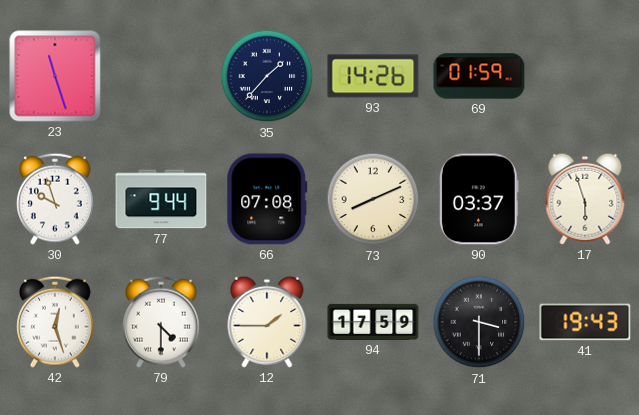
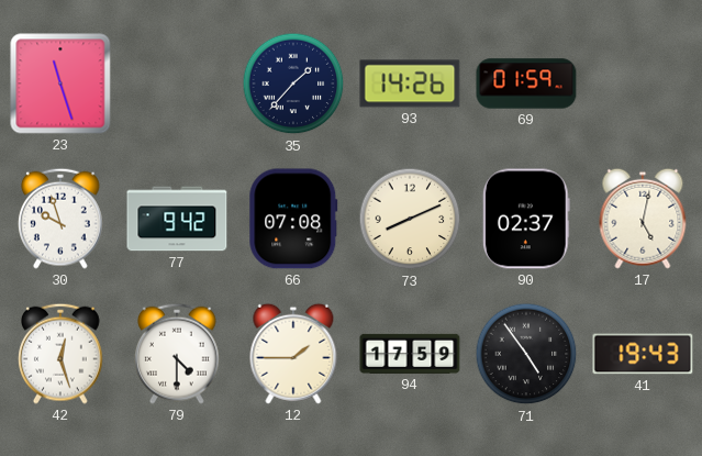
77: 9:44 -> 9:42
90: 03:37 -> 02:37
17: 5:57 -> 5:02
71: 3:30 -> 4:54
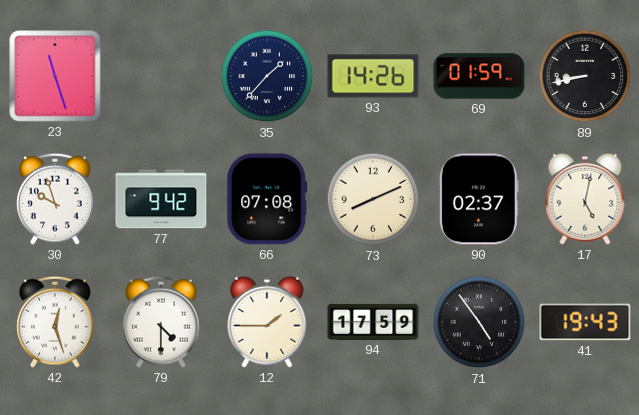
89: none -> 8:43
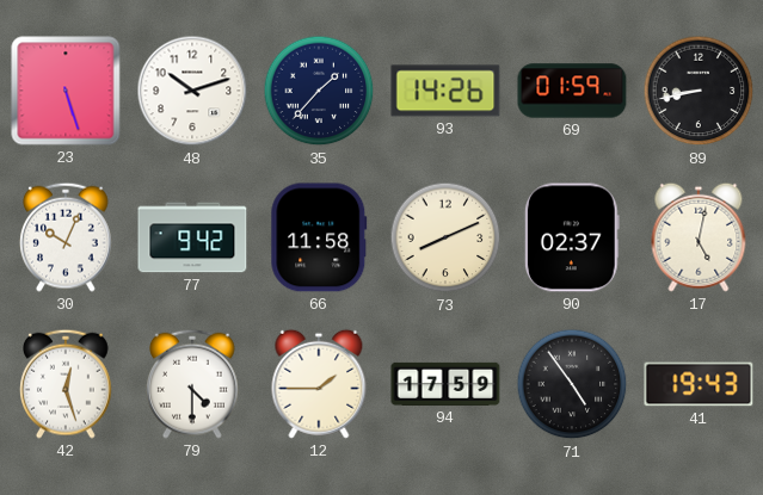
23: 11:27 -> 5:27
48: none -> 10:12
30: 9:57 -> 10:04
66: 07:08 -> 11:58
